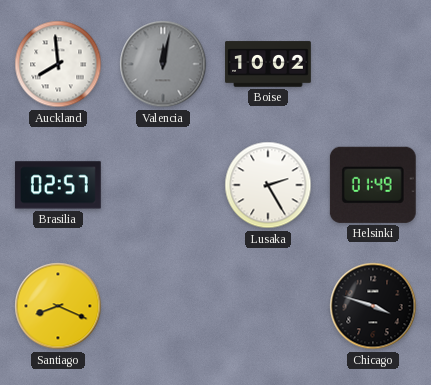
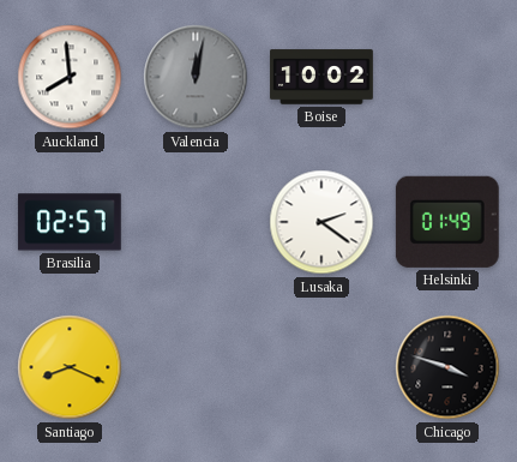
Lusaka: 2:25 -> 2:21
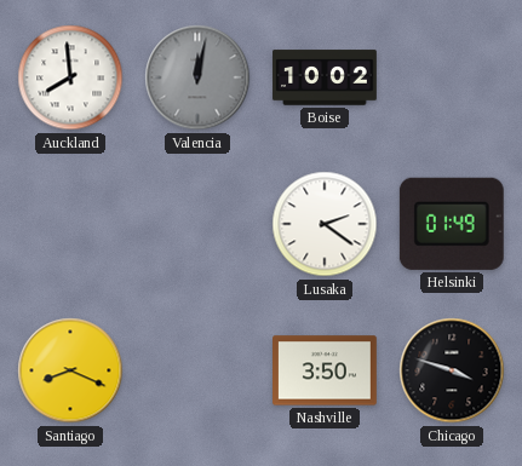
Brasilia: 02:57 -> none
Nashville: none -> 3:50
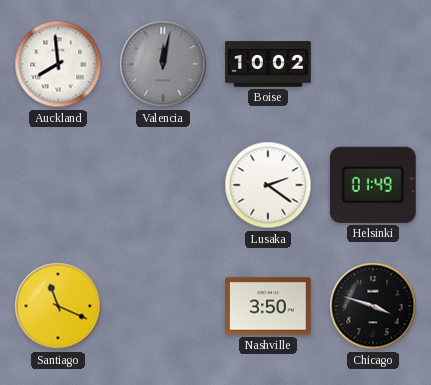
Santiago: 8:19 -> 11:19
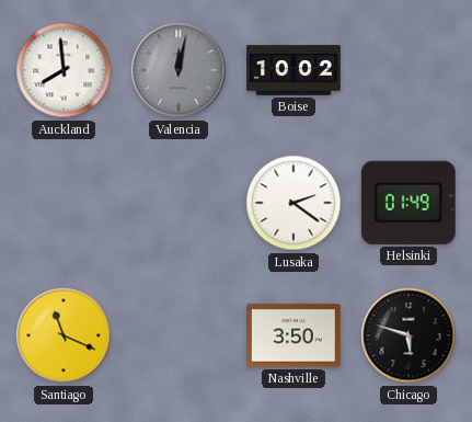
Chicago: 3:48 -> 5:48
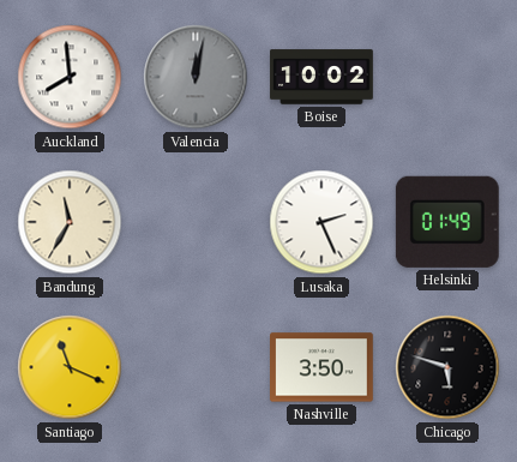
Bandung: none -> 11:35
Lusaka: 2:21 -> 2:26
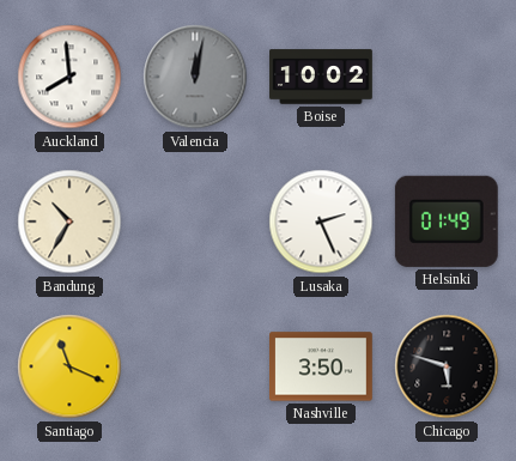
Bandung: 11:35 -> 10:35
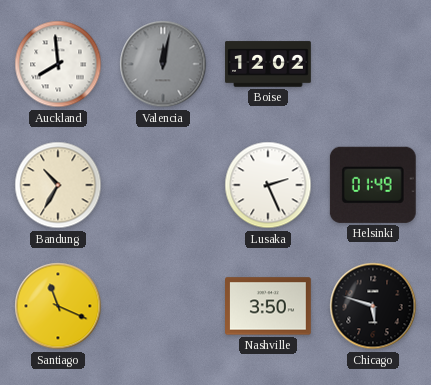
Boise: 10:02 -> 12:02
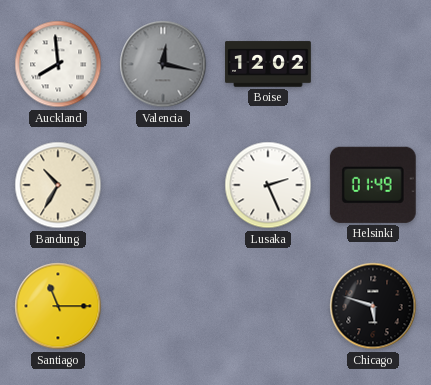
Valencia: 12:02 -> 12:17
Santiago: 11:19 -> 11:15
Nashville: 3:50 -> none
